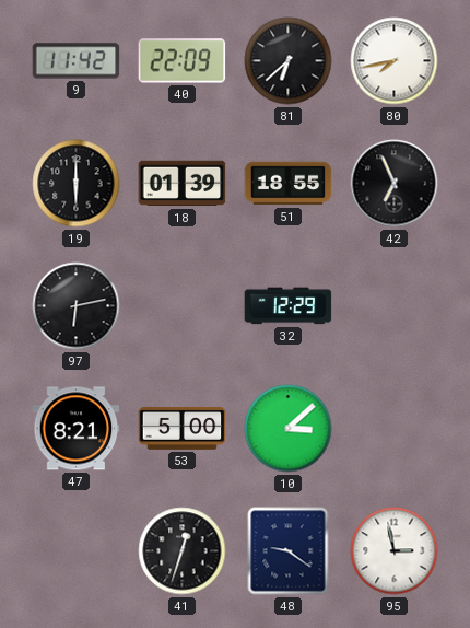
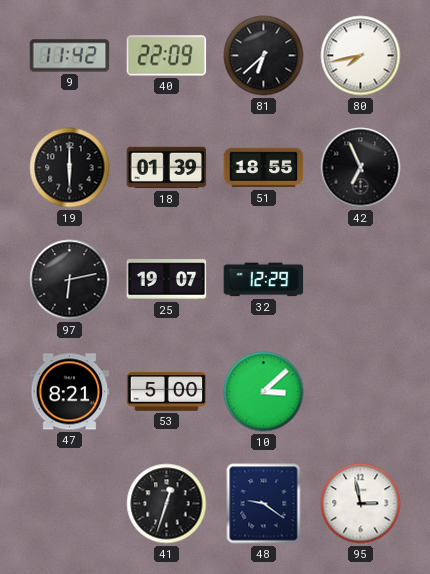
25: none -> 19:07
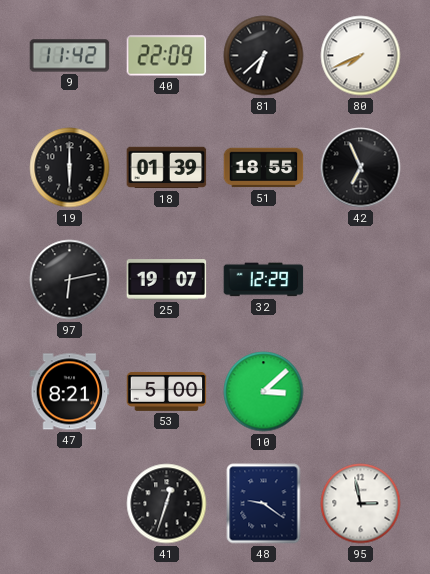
80: 7:43 -> 7:41
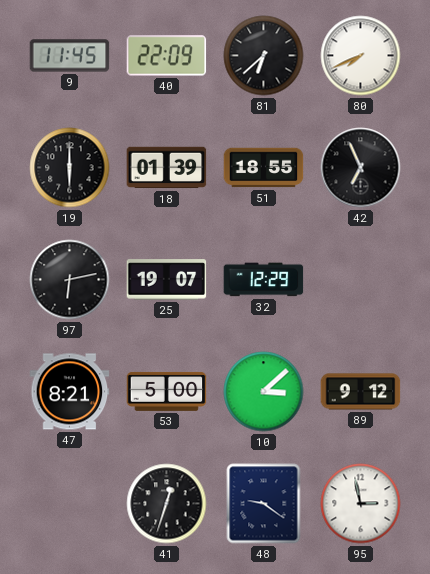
9: 11:42 -> 11:45
89: none -> 9:12
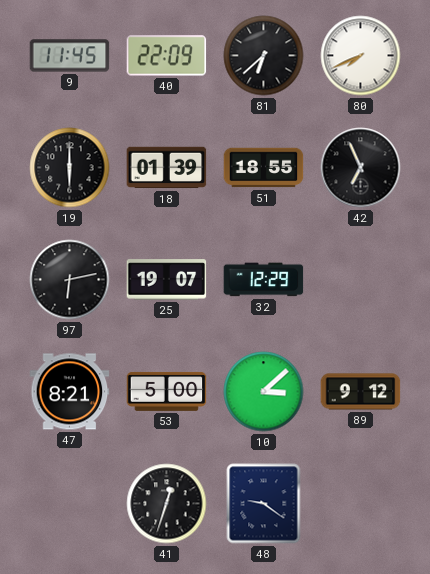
95: 2:58 -> none
